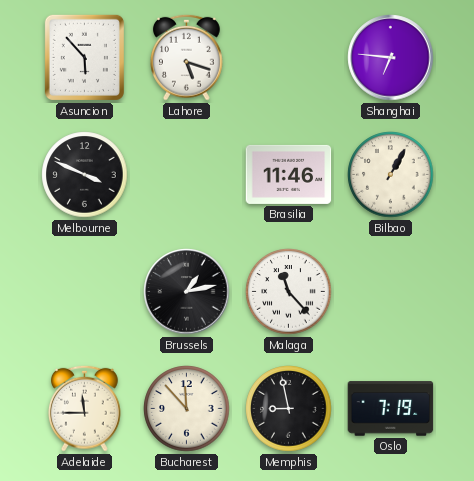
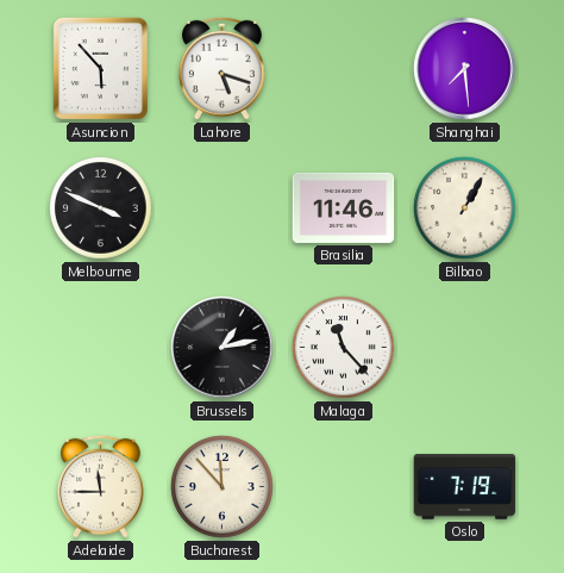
Shanghai: 6:46 -> 7:29
Memphis: 8:58 -> none
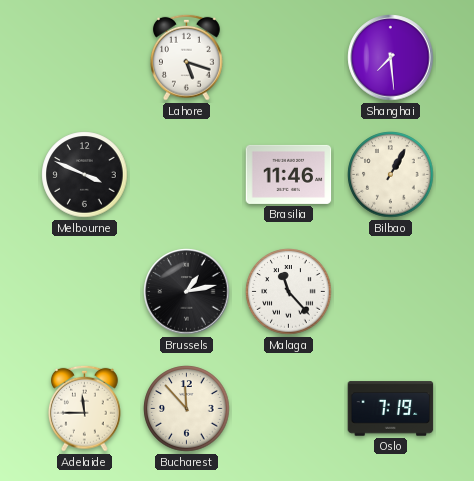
Asuncion: 5:53 -> none
